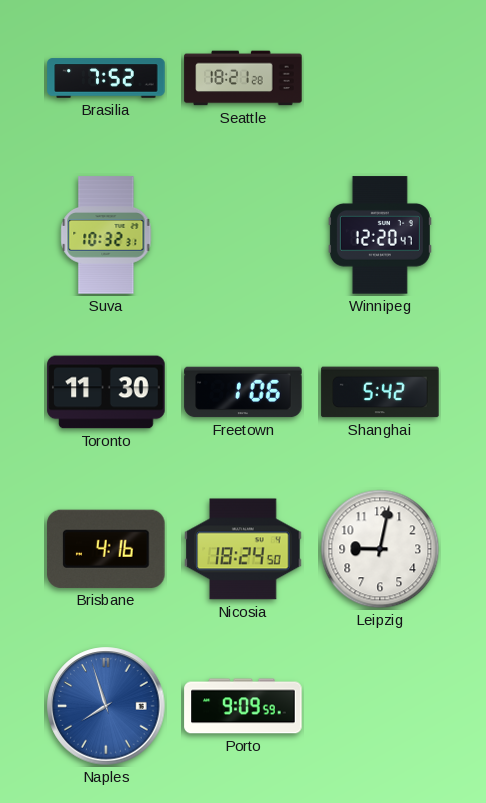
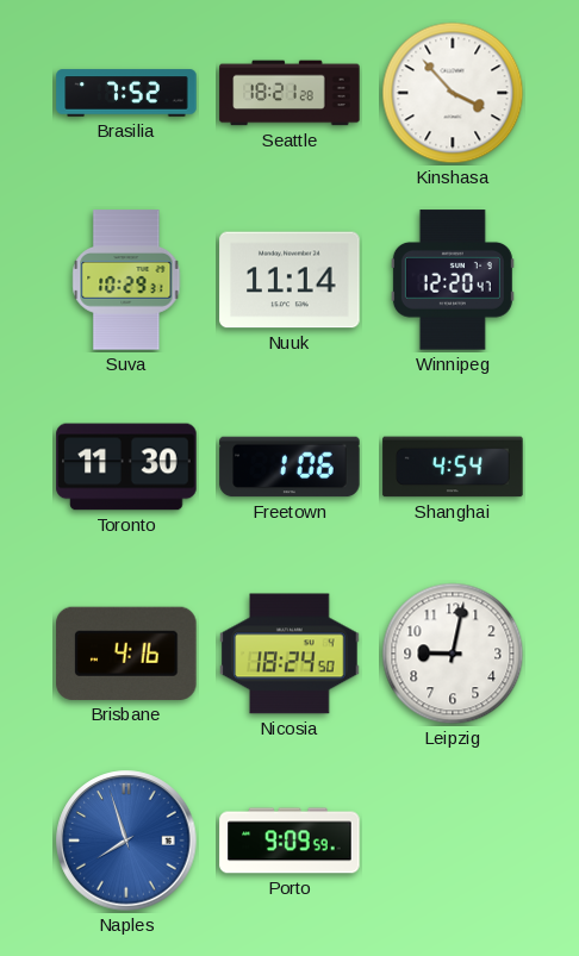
Kinshasa: none -> 3:53
Suva: 10:32 -> 10:29
Nuuk: none -> 11:14
Shanghai: 5:42 -> 4:54
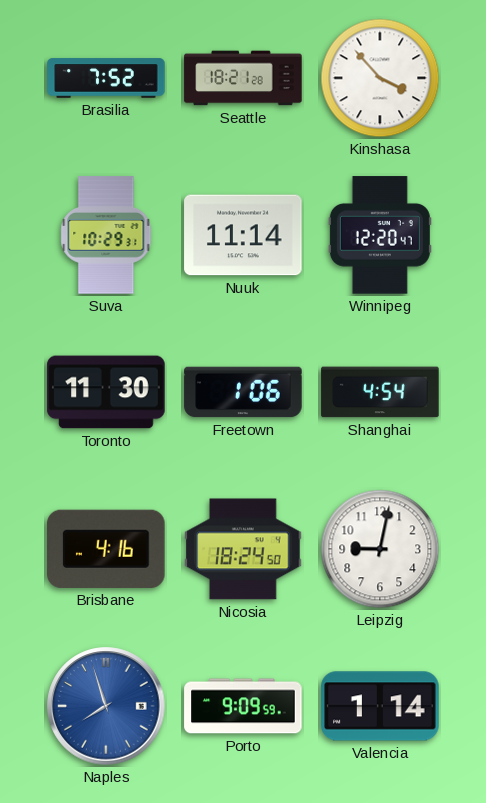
Valencia: none -> 1:14
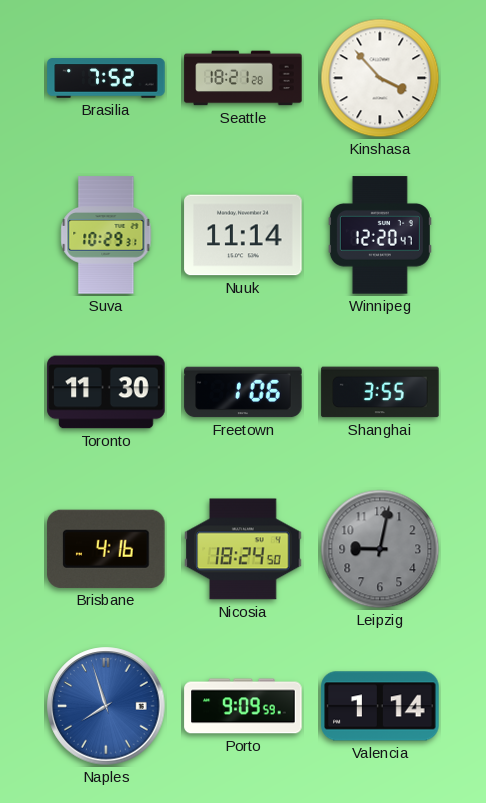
Shanghai: 4:54 -> 3:55
Leipzig dial: white -> grey
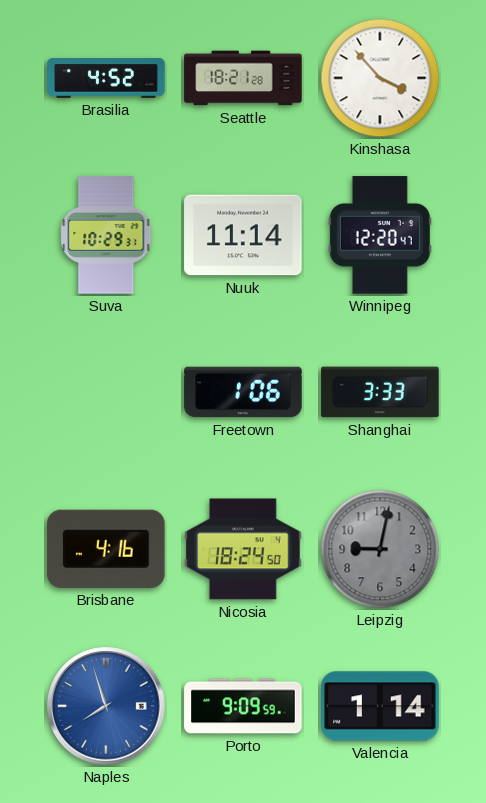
Brasilia: 7:52 -> 4:52
Toronto: 11:30 -> none
Shanghai: 3:55 -> 3:33
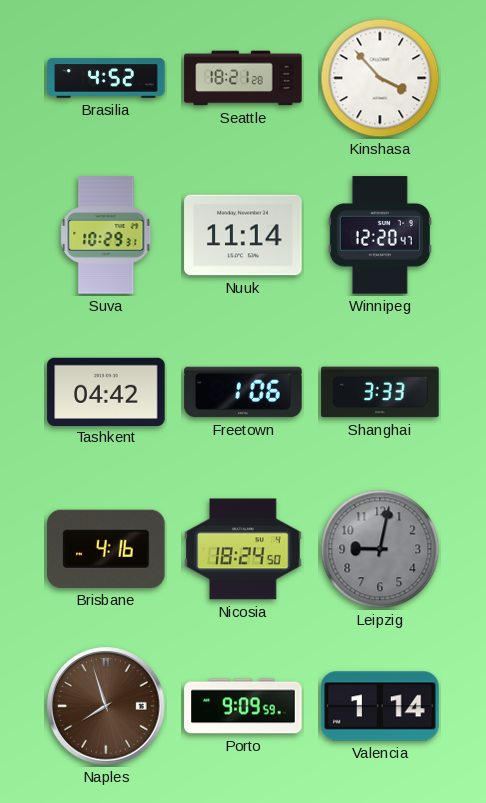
Tashkent: none -> 04:42
Naples dial: blue -> brown
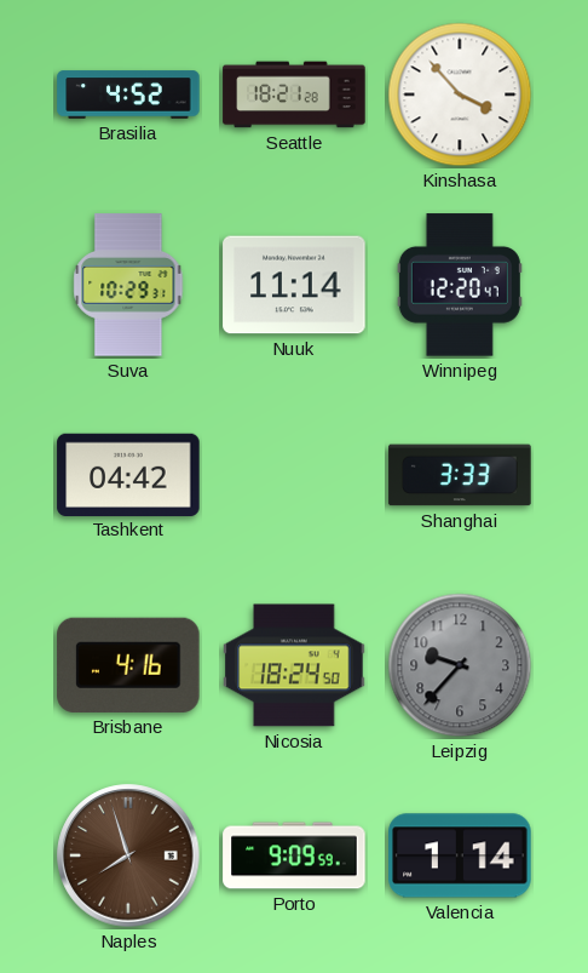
Freetown: 1:06 -> none
Leipzig: 9:02 -> 9:37
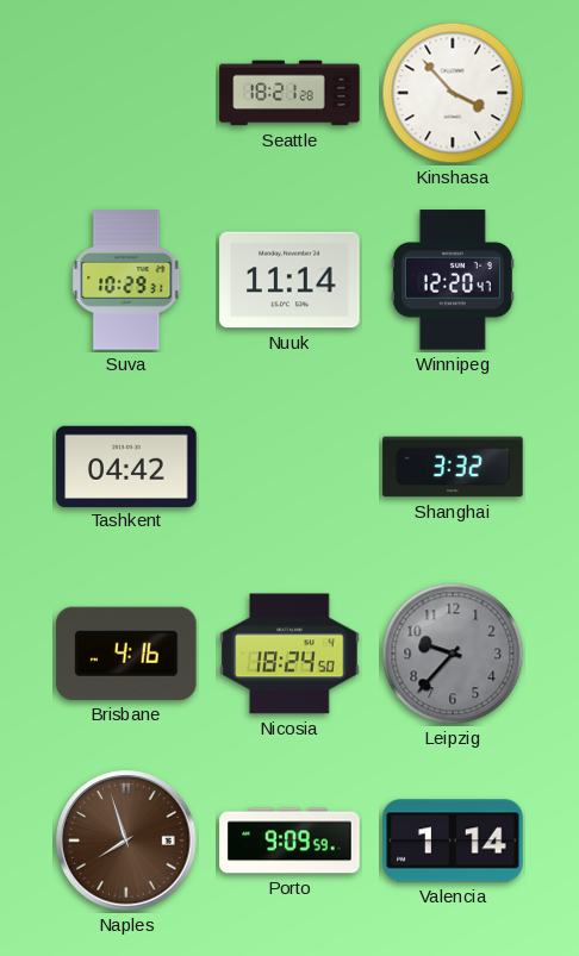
Brasilia: 4:52 -> none
Shanghai: 3:33 -> 3:32
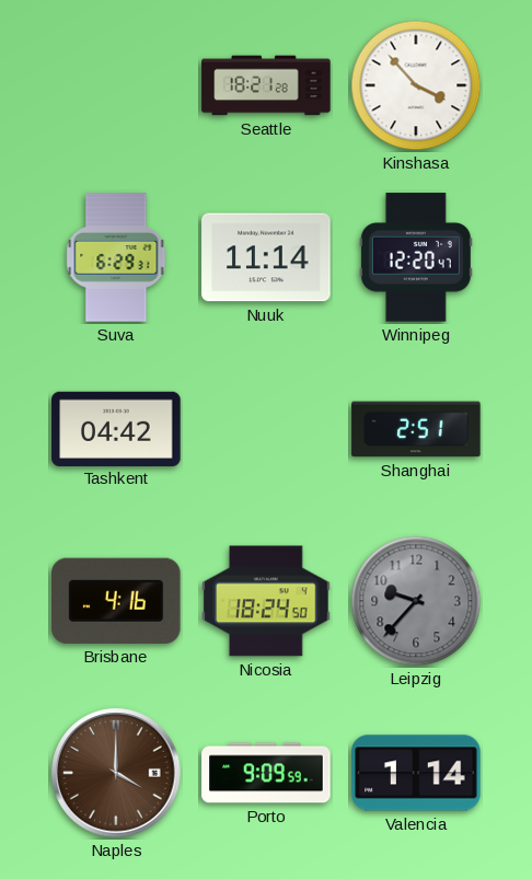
Suva: 10:29 -> 6:29
Shanghai: 3:32 -> 2:51
Naples: 7:57 -> 4:00
